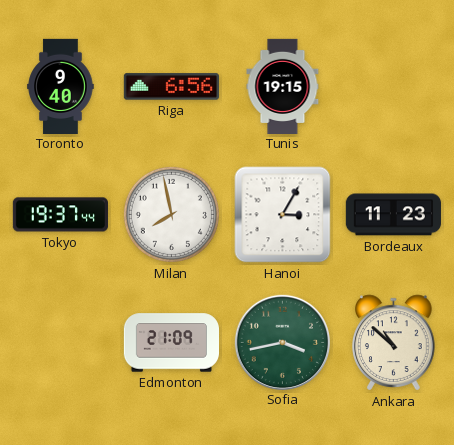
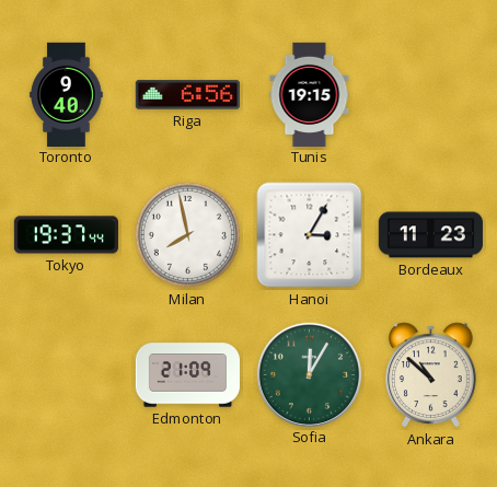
Sofia: 3:43 -> 12:05
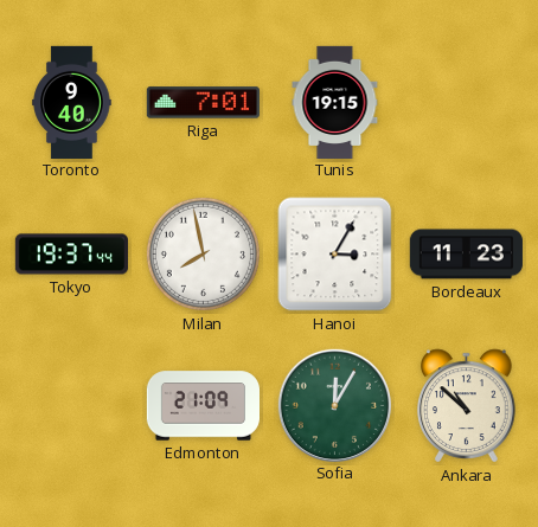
Riga: 6:56 -> 7:01
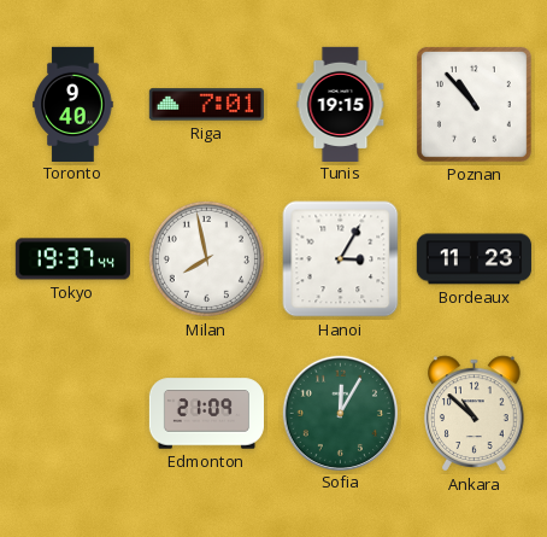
Poznan: none -> 10:53
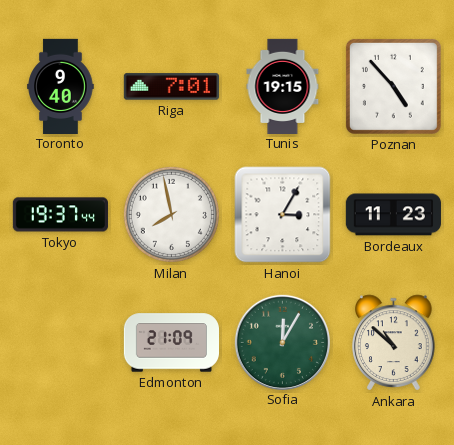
Poznan: 10:53 -> 4:53
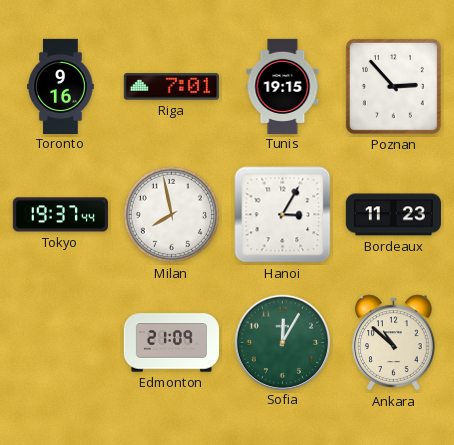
Toronto: 9:40 -> 9:16
Poznan: 4:53 -> 2:53
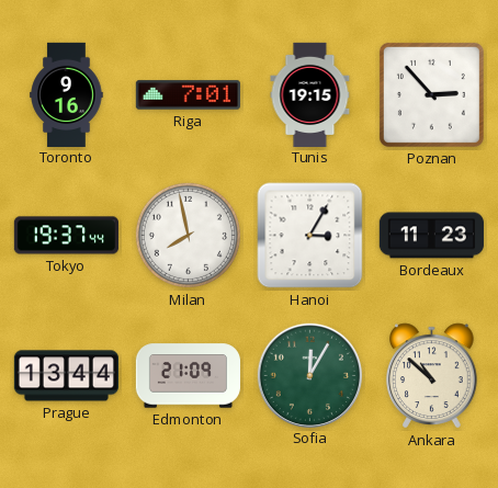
Prague: none -> 13:44
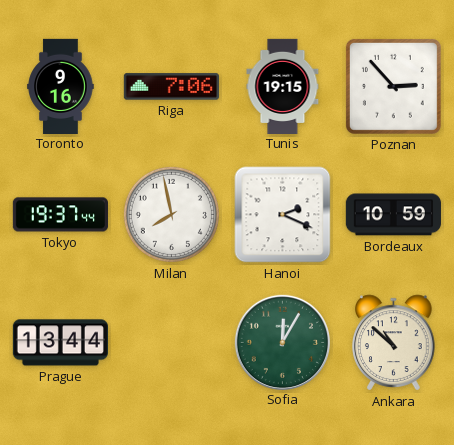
Riga: 7:01 -> 7:06
Hanoi: 3:05 -> 2:19
Bordeaux: 11:23 -> 10:59
Edmonton: 21:09 -> none
